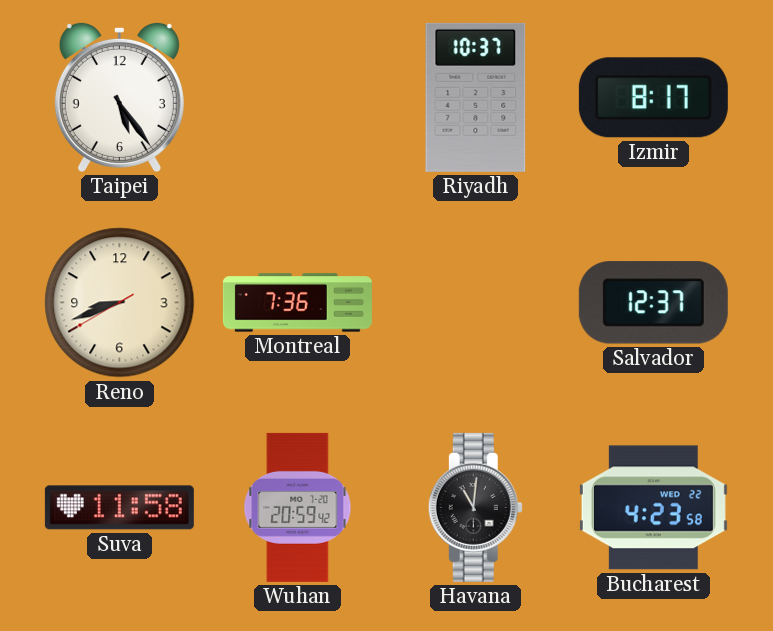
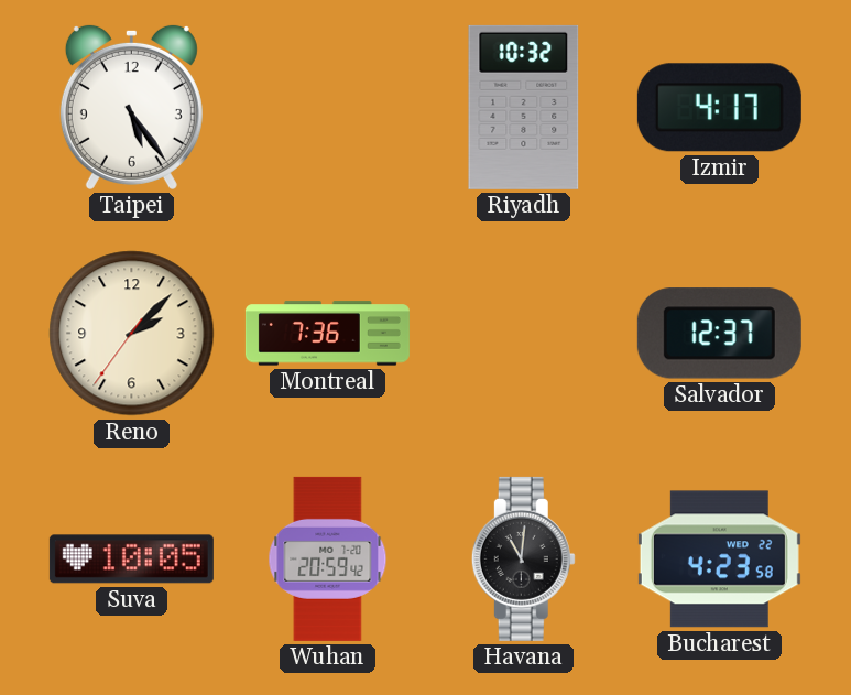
Riyadh: 10:37 -> 10:32
Izmir: 8:17 -> 4:17
Reno: 8:41 -> 2:07
Suva: 11:58 -> 10:05
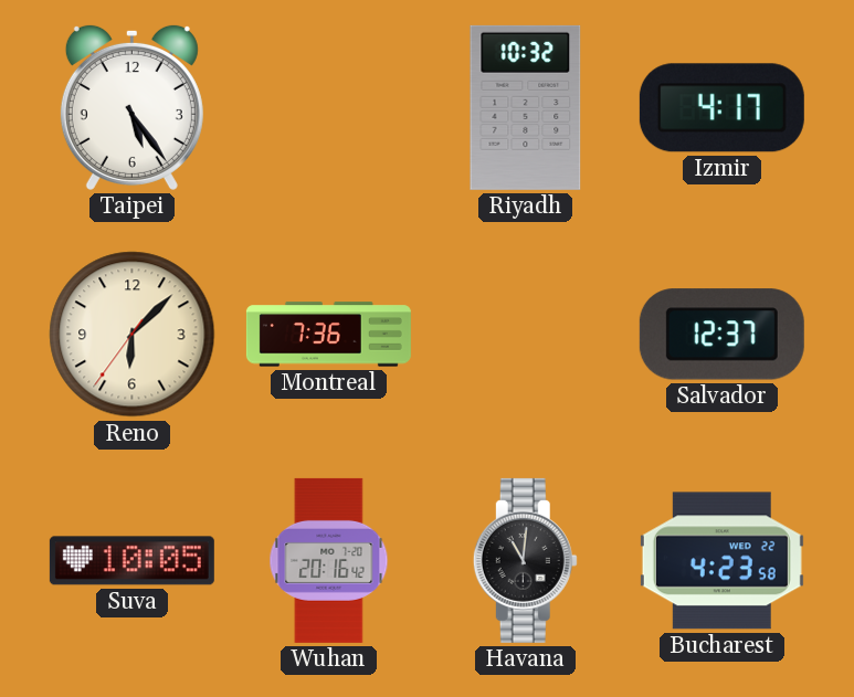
Reno: 2:07 -> 6:07
Wuhan: 20:59 -> 20:16
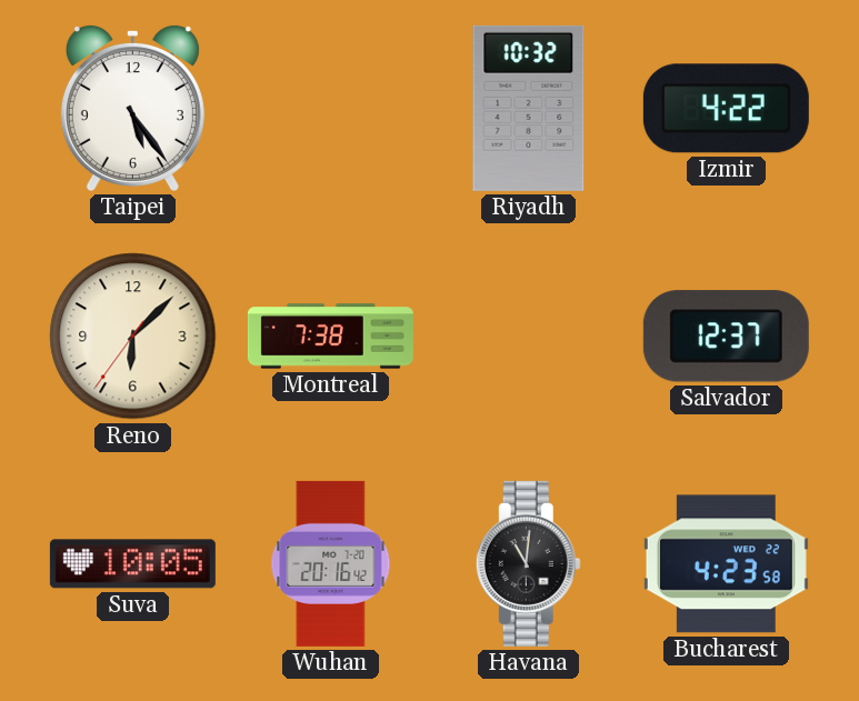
Izmir: 4:17 -> 4:22
Montreal: 7:36 -> 7:38
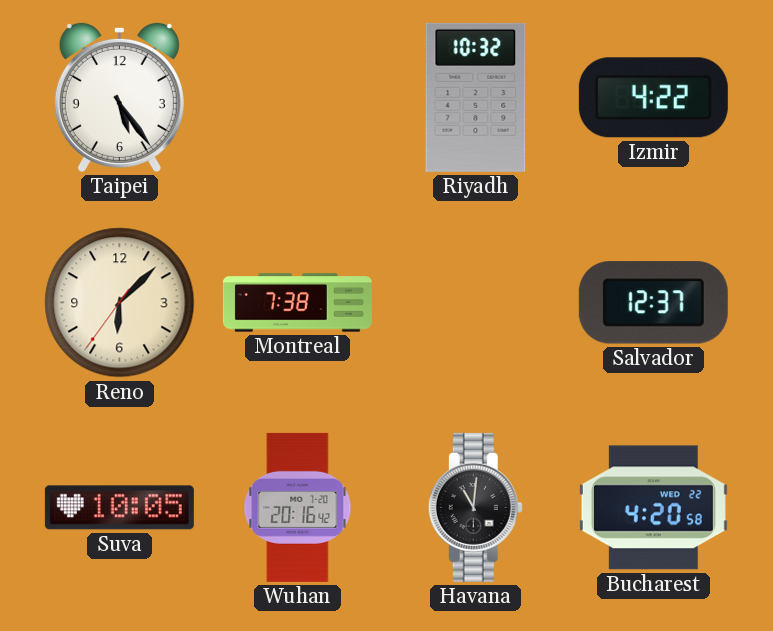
Bucharest: 4:23 -> 4:20
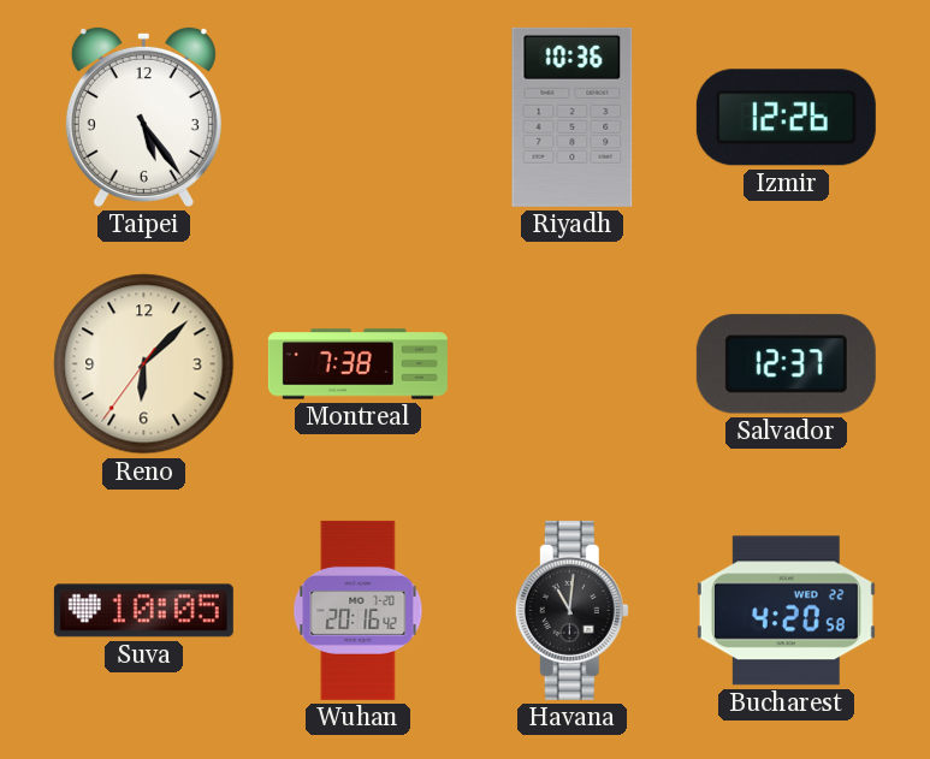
Riyadh: 10:32 -> 10:36
Izmir: 4:22 -> 12:26
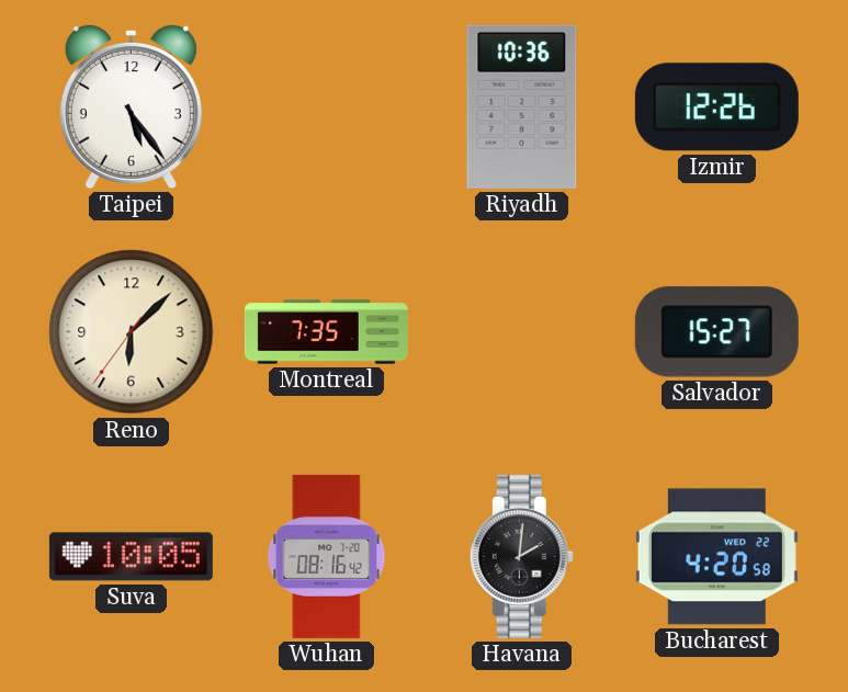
Montreal: 7:38 -> 7:35
Salvador: 12:37 -> 15:27
Wuhan: 20:16 -> 08:16
Havana: 11:01 -> 2:01
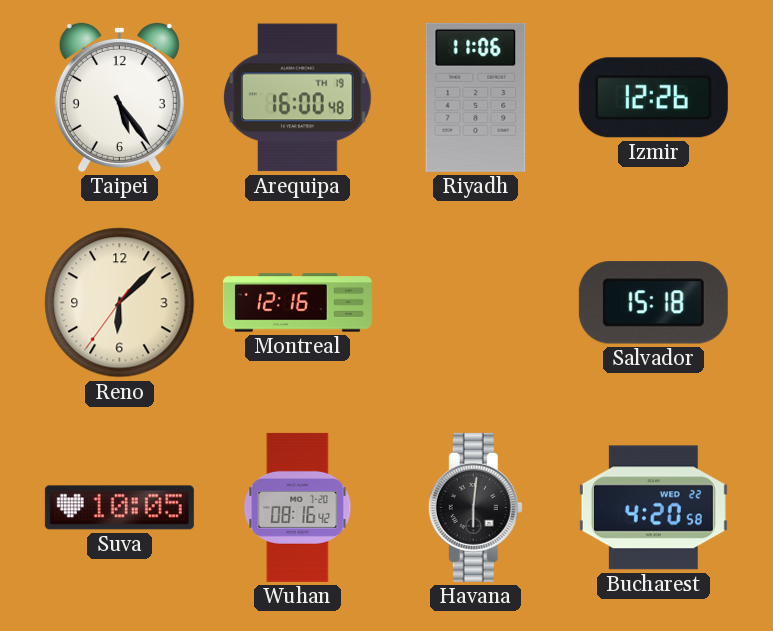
Arequipa: none -> 16:00
Riyadh: 10:36 -> 11:06
Montreal: 7:35 -> 12:16
Salvador: 15:27 -> 15:18
Havana: 2:01 -> 6:01
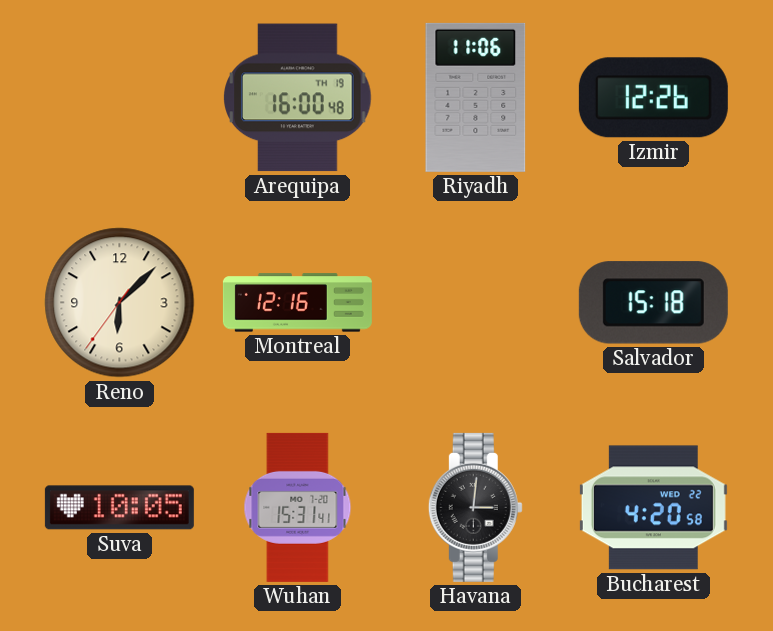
Taipei: 5:24 -> none
Wuhan: 08:16 -> 15:31
Havana: 6:01 -> 3:01
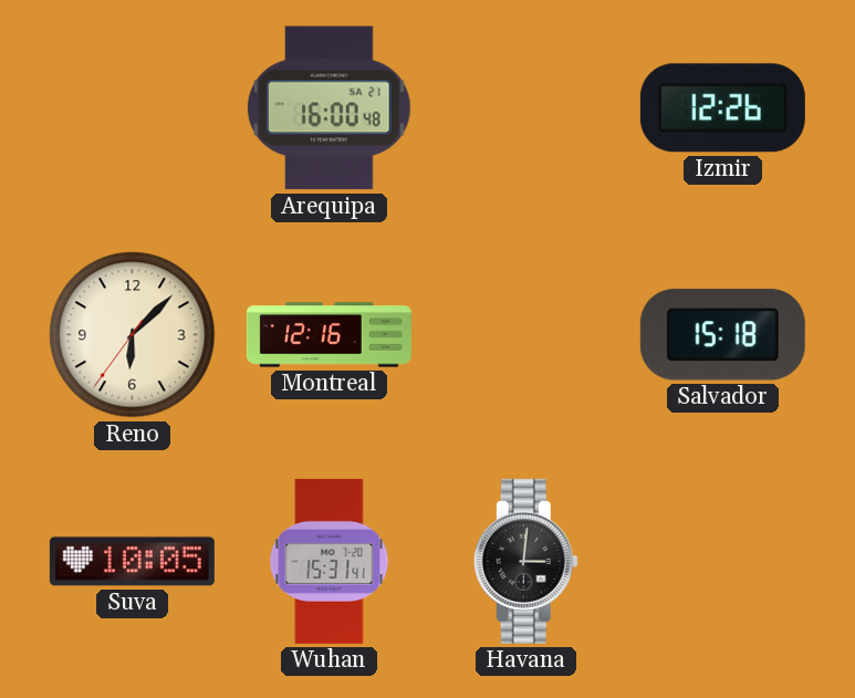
Arequipa date: TH 19 -> SA 21
Riyadh: 11:06 -> none
Bucharest: 4:20 -> none
